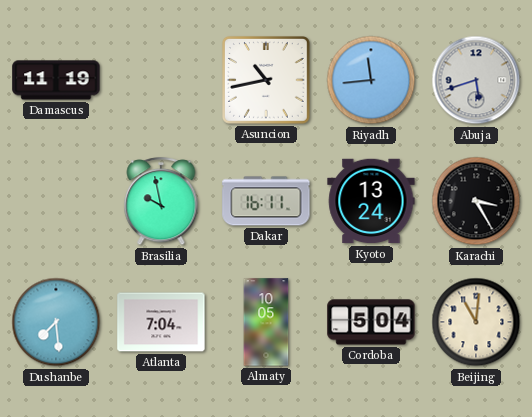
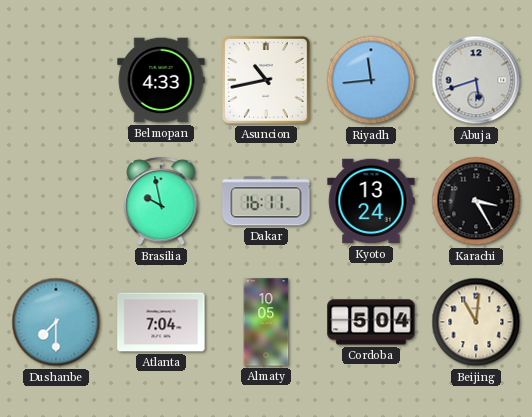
Damascus: 11:19 -> none
Belmopan: none -> 4:33
Dushanbe: 7:29 -> 7:30
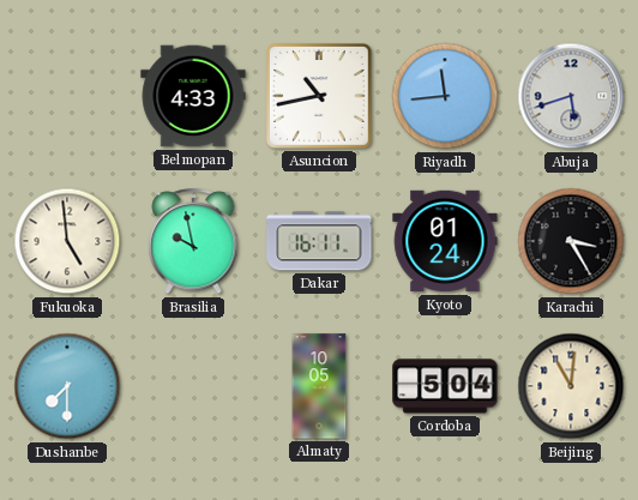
Fukuoka: none -> 4:59
Kyoto: 13:24 -> 01:24
Atlanta: 7:04 -> none
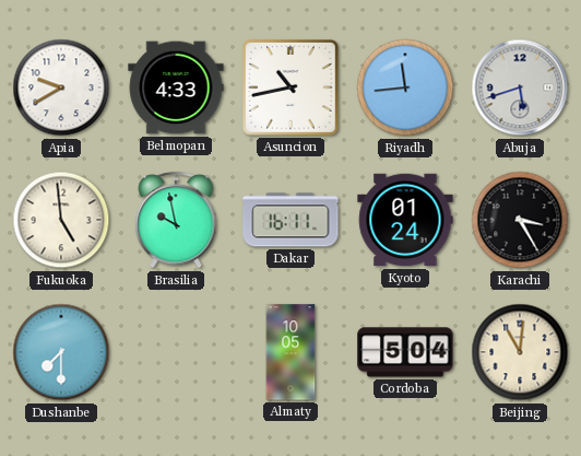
Apia: none -> 9:40
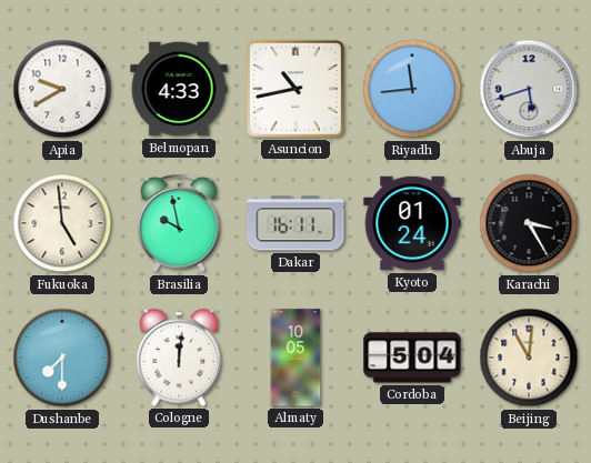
Cologne: none -> 12:01
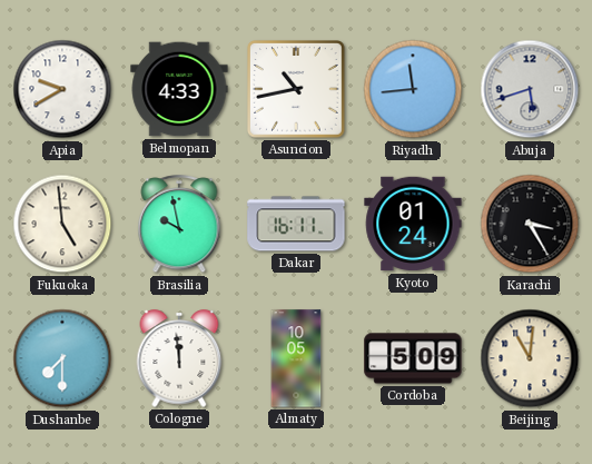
Cologne: 12:01 -> 11:59
Cordoba: 5:04 -> 5:09
